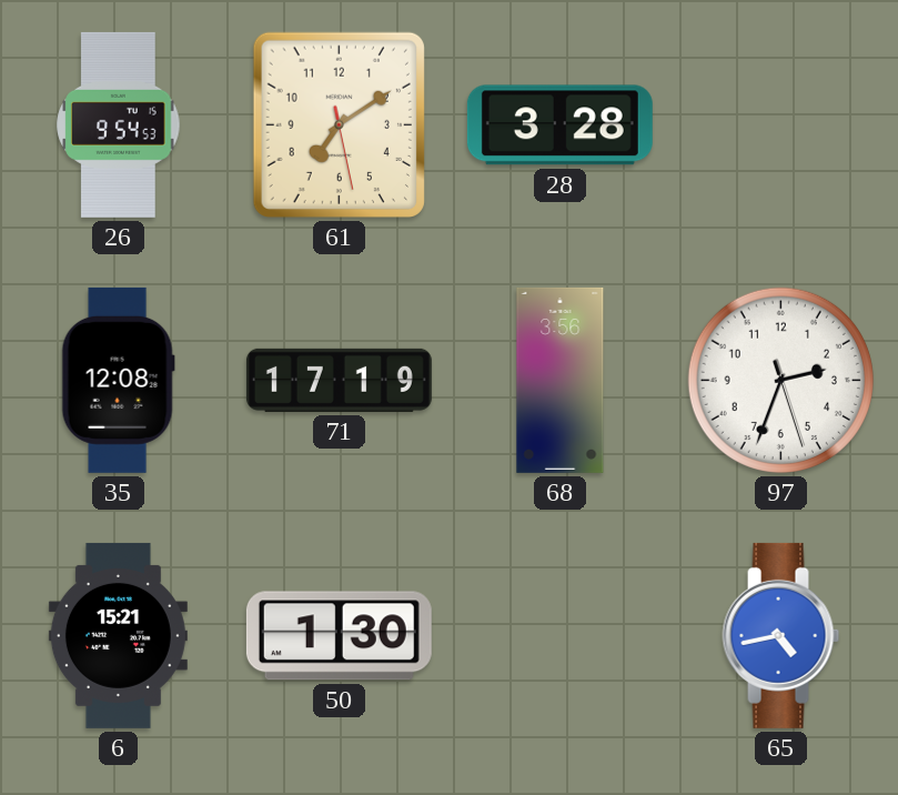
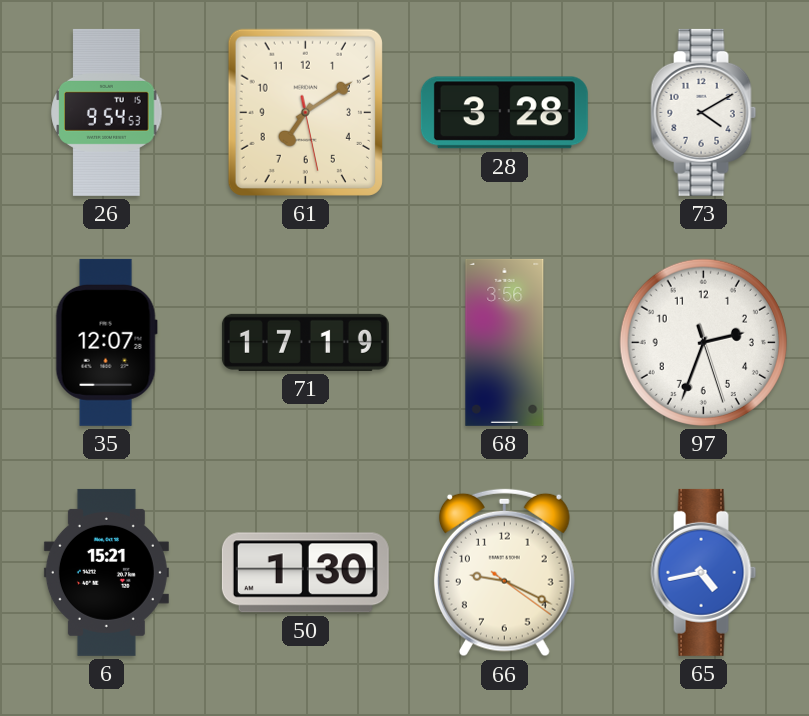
73: none -> 4:10
35: 12:08 -> 12:07
66: none -> 9:19
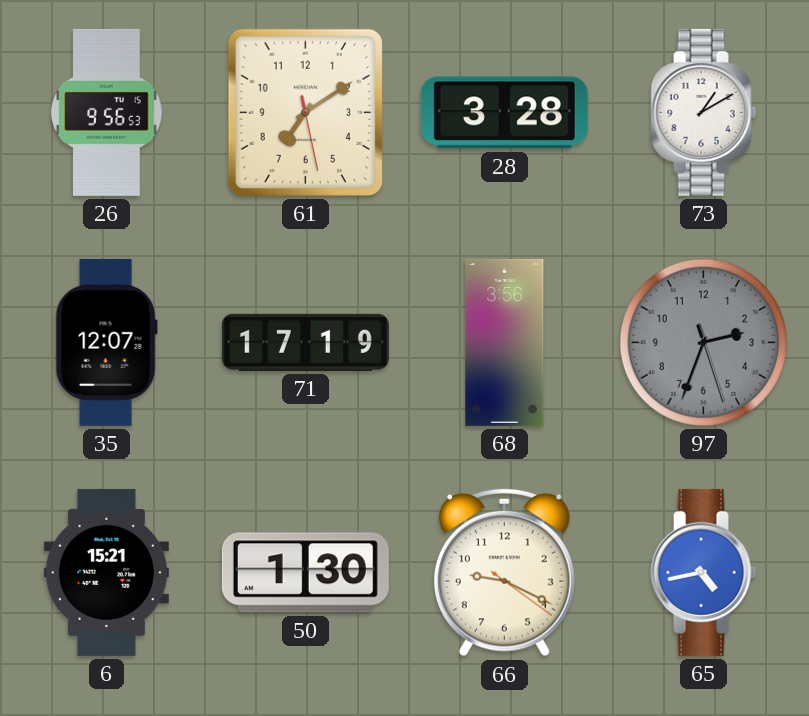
26: 9:54 -> 9:56
73: 4:10 -> 1:10
97 dial: white -> grey
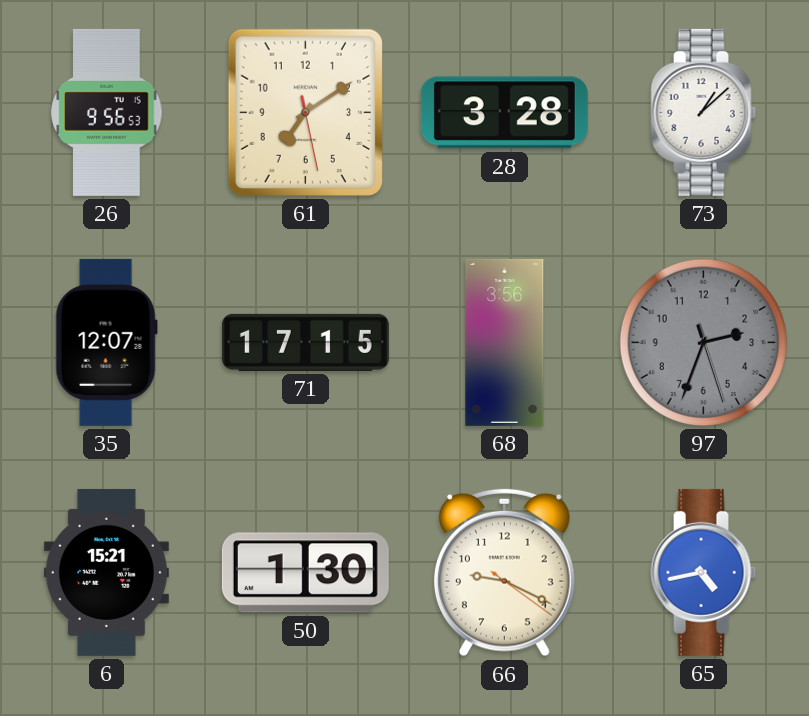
73: 1:10 -> 1:08
71: 17:19 -> 17:15
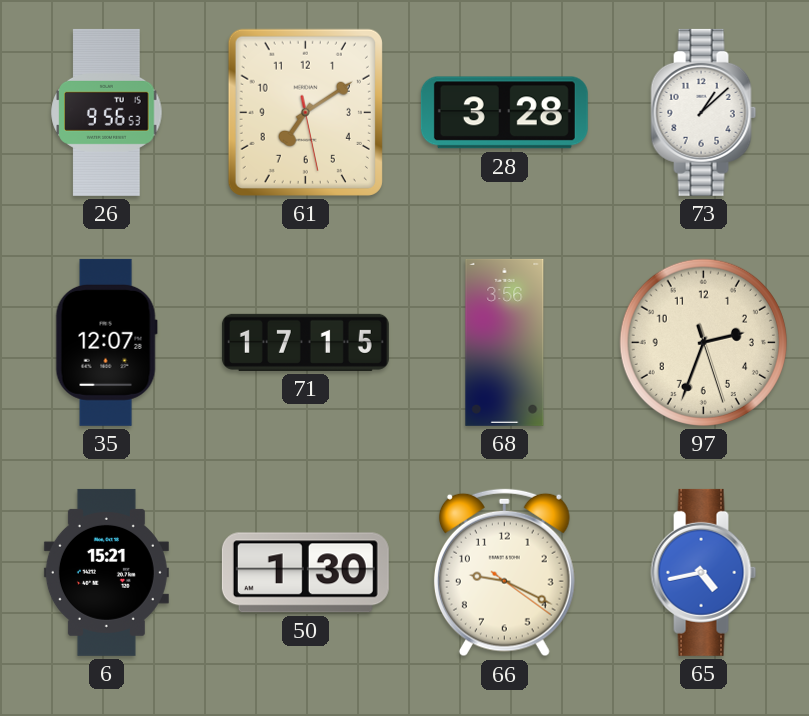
97 dial: grey -> cream
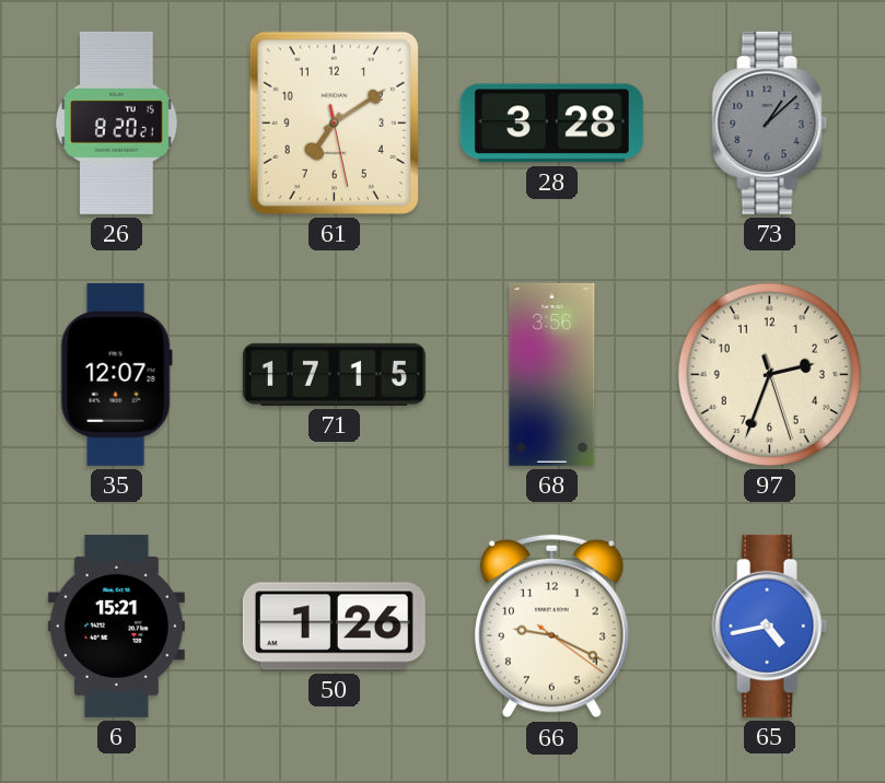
26: 9:56 -> 8:20
73 dial: white -> grey
50: 1:30 -> 1:26
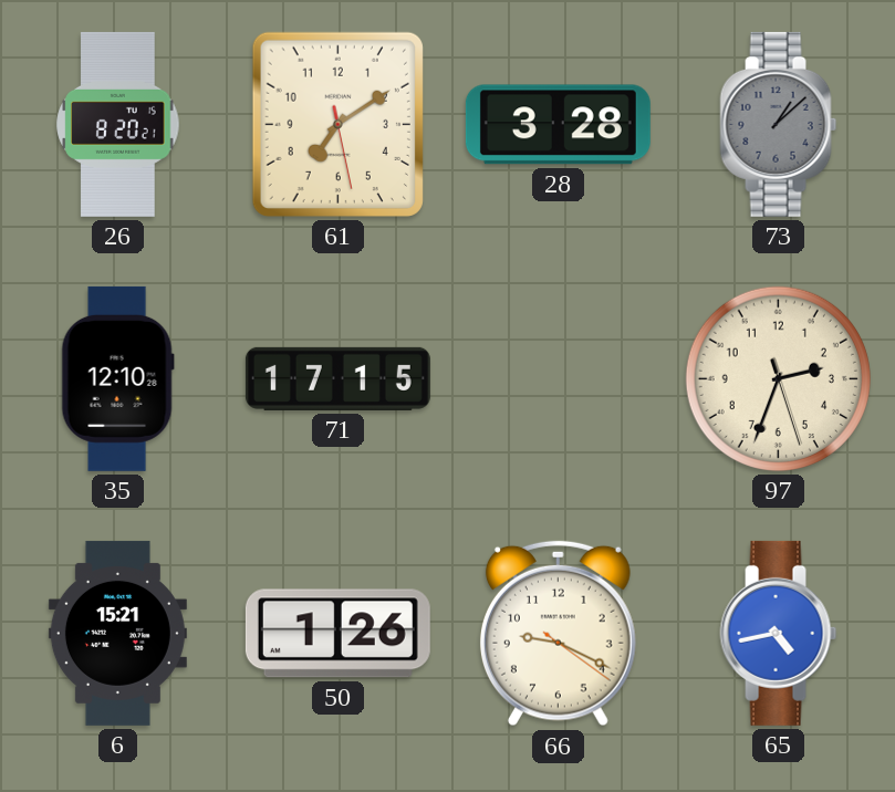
35: 12:07 -> 12:10
68: 3:56 -> none
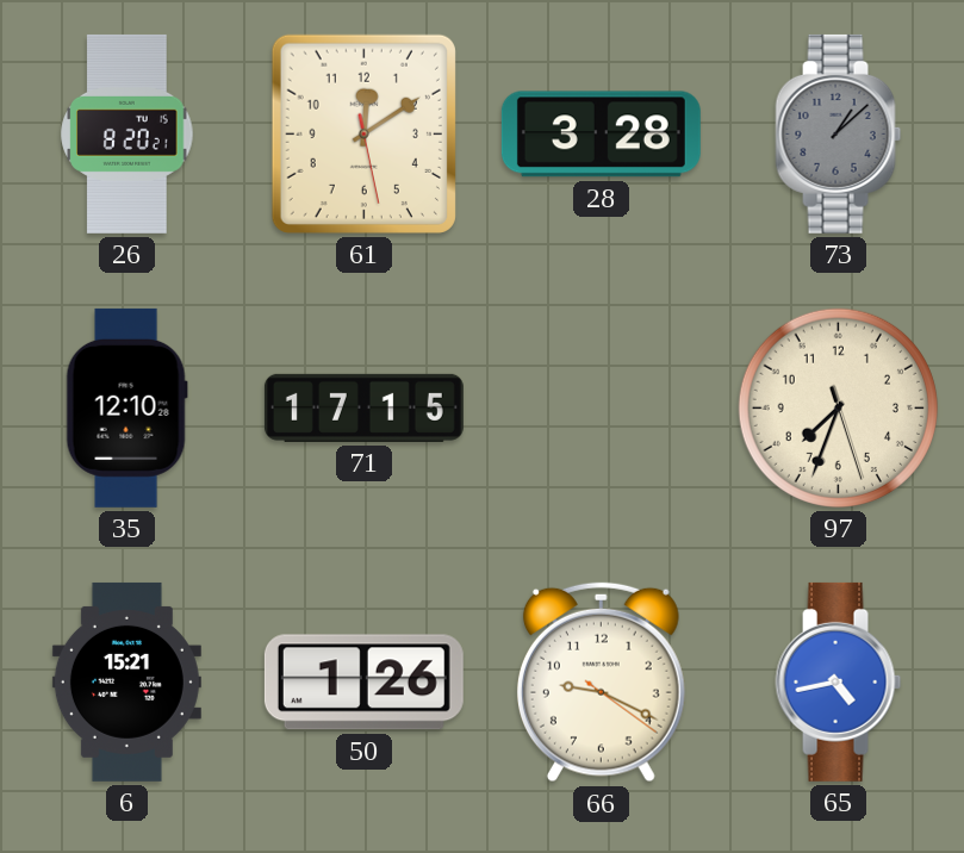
61: 7:09 -> 12:09
97: 2:33 -> 7:33
